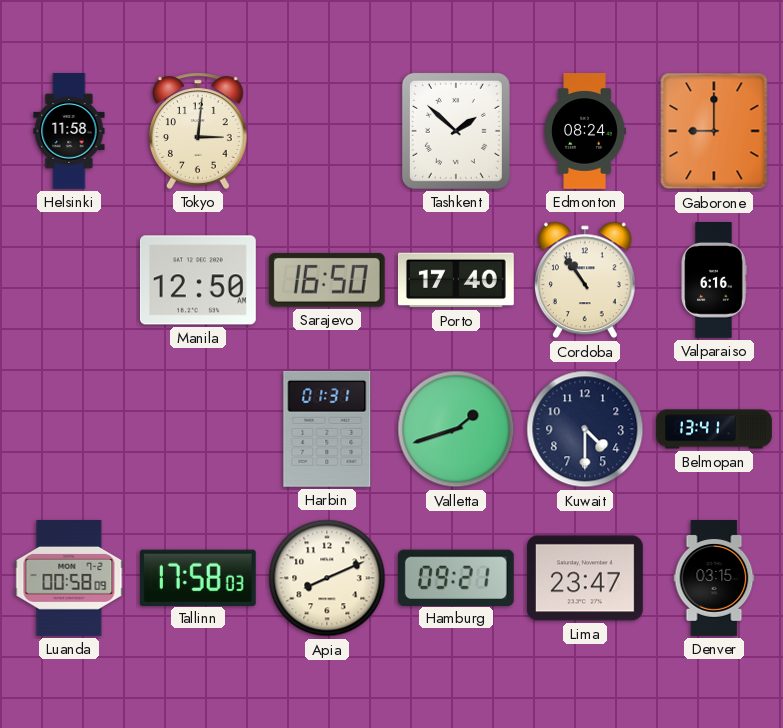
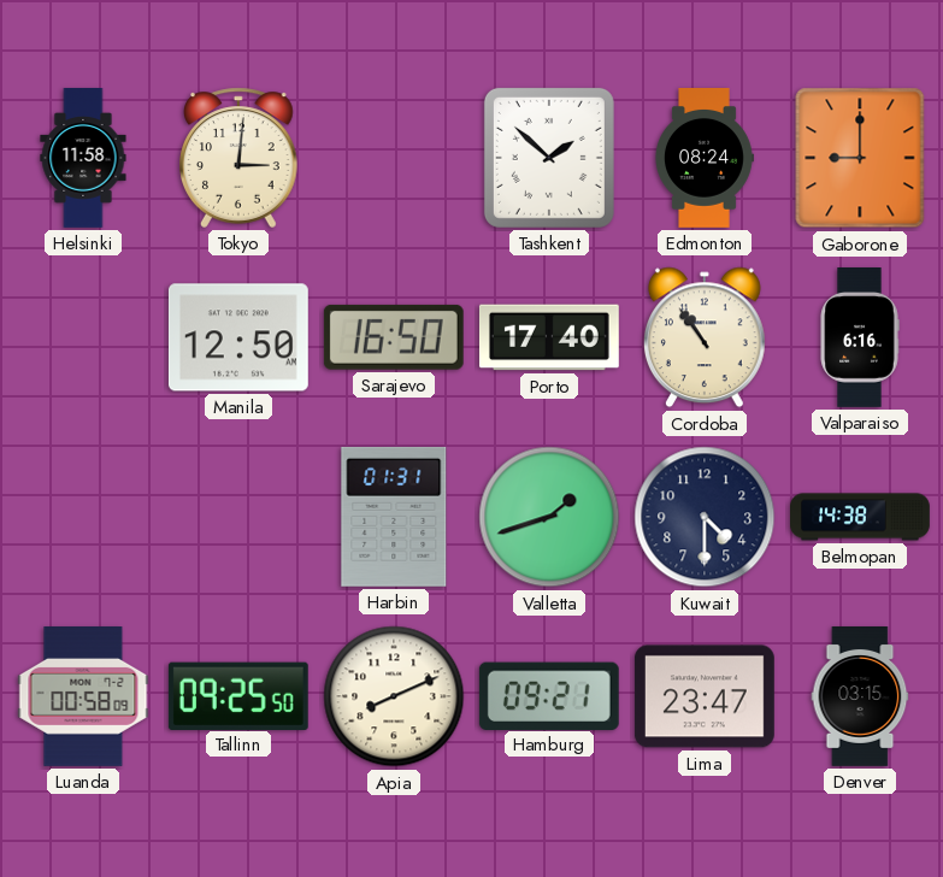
Belmopan: 13:41 -> 14:38
Tallinn: 17:58 -> 09:25
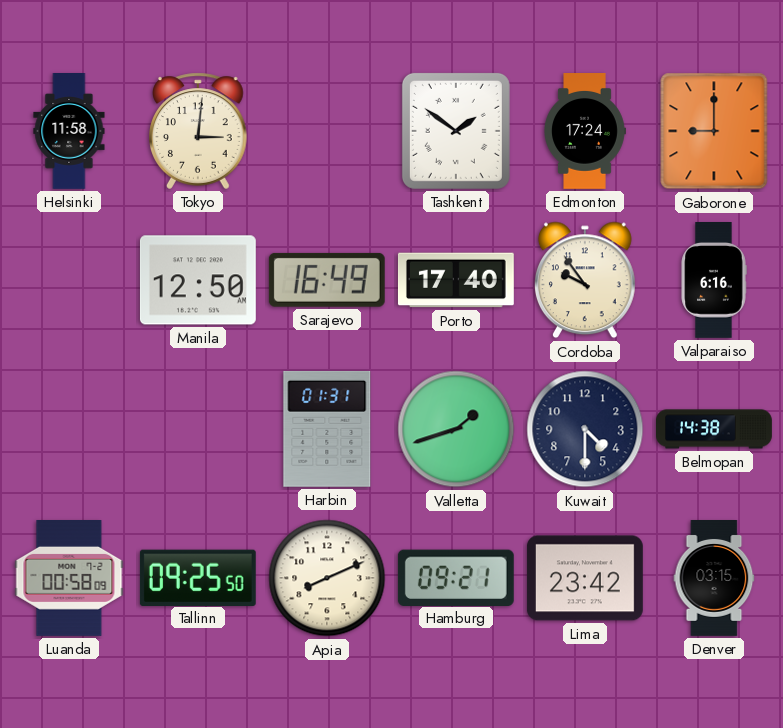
Tashkent: 1:52 -> 1:51
Edmonton: 08:24 -> 17:24
Sarajevo: 16:50 -> 16:49
Cordoba: 10:54 -> 9:54
Lima: 23:47 -> 23:42
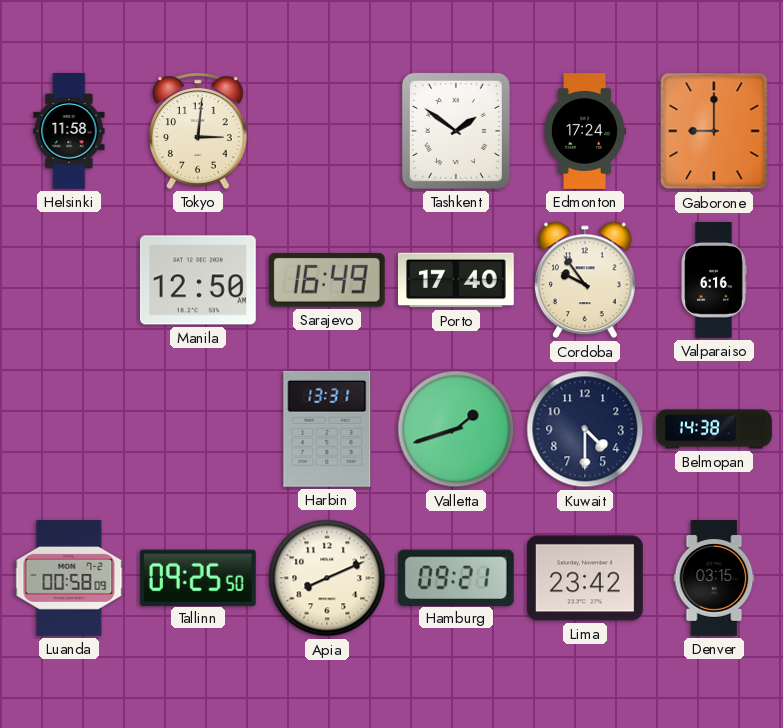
Harbin: 01:31 -> 13:31
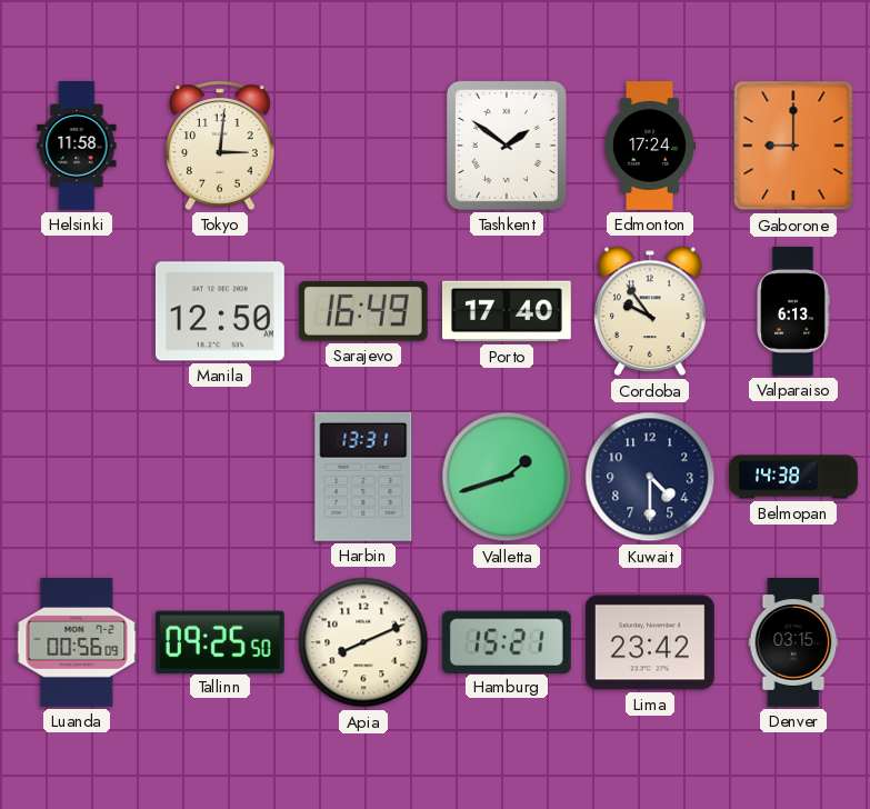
Valparaiso: 6:16 -> 6:13
Luanda: 00:58 -> 00:56
Hamburg: 09:21 -> 15:21
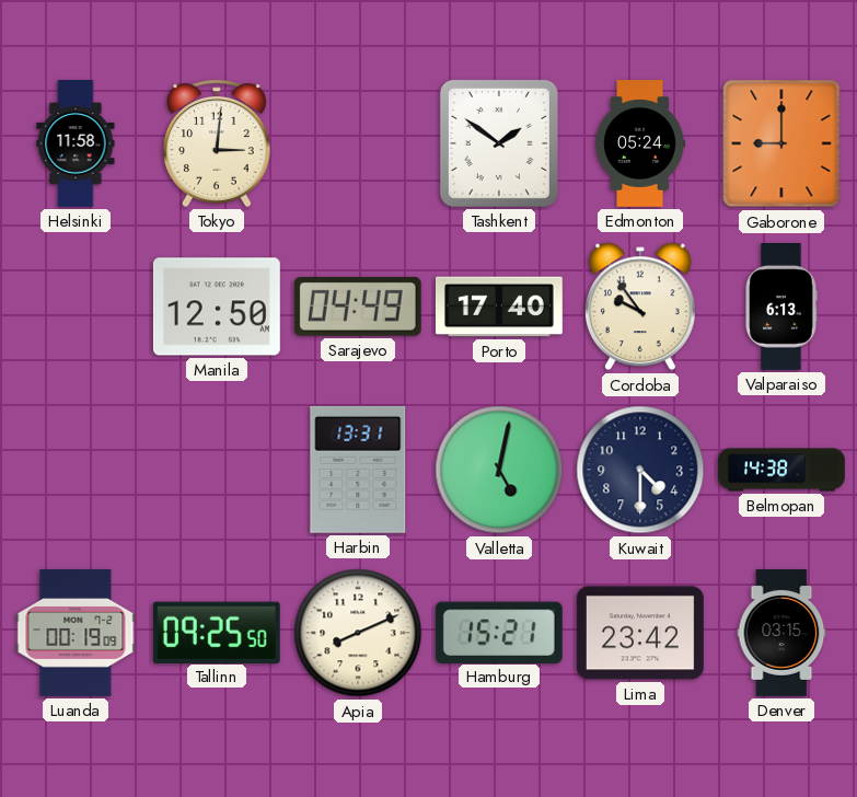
Edmonton: 17:24 -> 05:24
Sarajevo: 16:49 -> 04:49
Valletta: 1:42 -> 5:02
Luanda: 00:56 -> 00:19
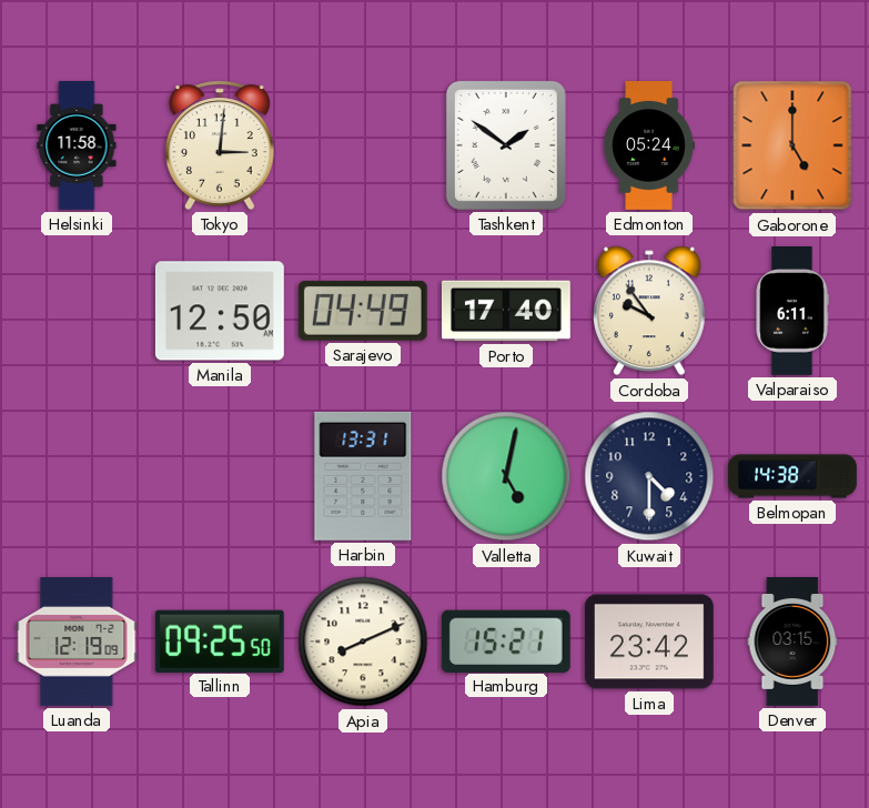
Gaborone: 9:00 -> 5:00
Valparaiso: 6:13 -> 6:11
Luanda: 00:19 -> 12:19
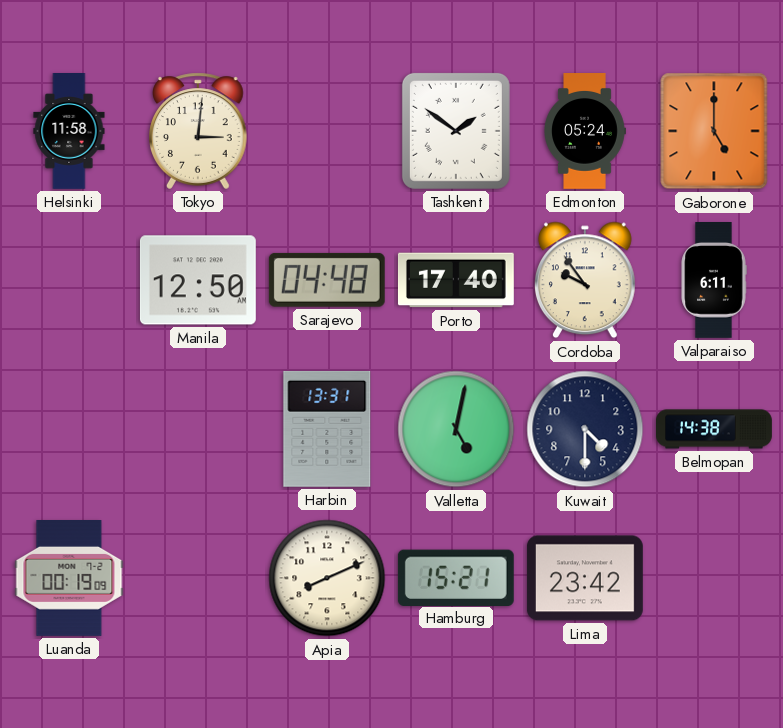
Sarajevo: 04:49 -> 04:48
Luanda: 12:19 -> 00:19
Tallinn: 09:25 -> none
Denver: 03:15 -> none
